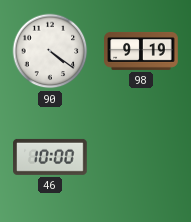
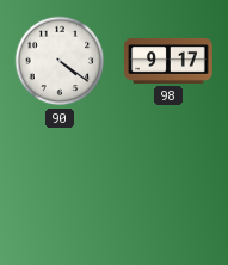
98: 9:19 -> 9:17
46: 10:00 -> none
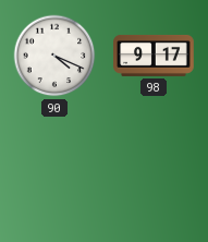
90: 4:21 -> 4:19
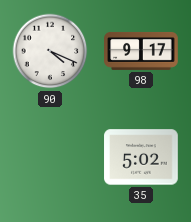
35: none -> 5:02
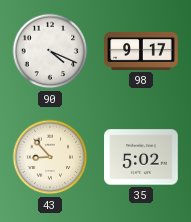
43: none -> 8:53
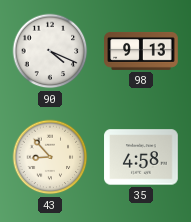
98: 9:17 -> 9:13
35: 5:02 -> 4:58
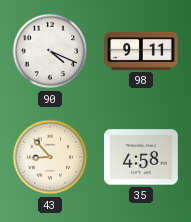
98: 9:13 -> 9:11
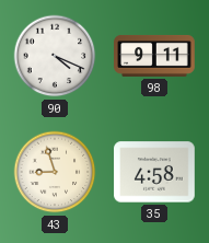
43: 8:53 -> 8:57
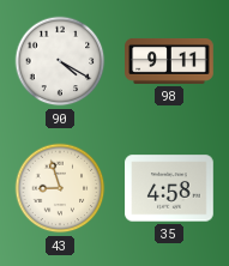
90: 4:19 -> 4:20
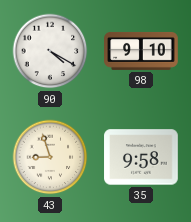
98: 9:11 -> 9:10
35: 4:58 -> 9:58
